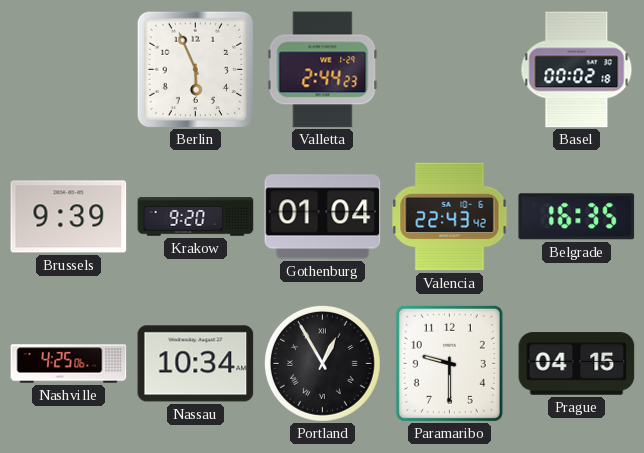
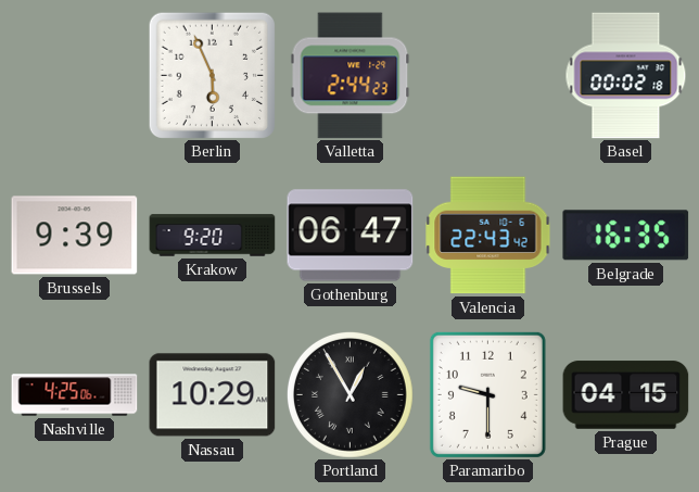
Gothenburg: 01:04 -> 06:47
Nassau: 10:34 -> 10:29
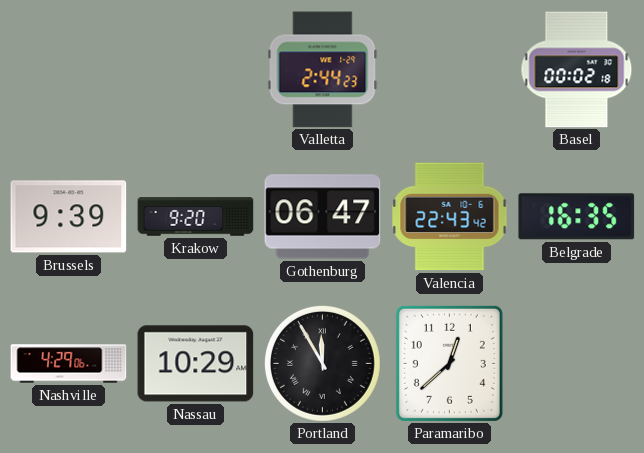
Berlin: 5:56 -> none
Nashville: 4:25 -> 4:29
Portland: 12:55 -> 11:55
Paramaribo: 9:30 -> 12:38
Prague: 04:15 -> none
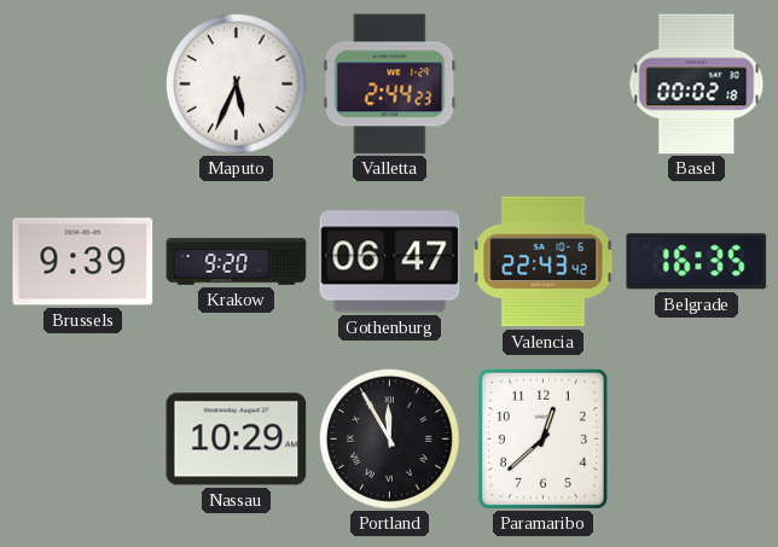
Maputo: none -> 5:34
Nashville: 4:29 -> none
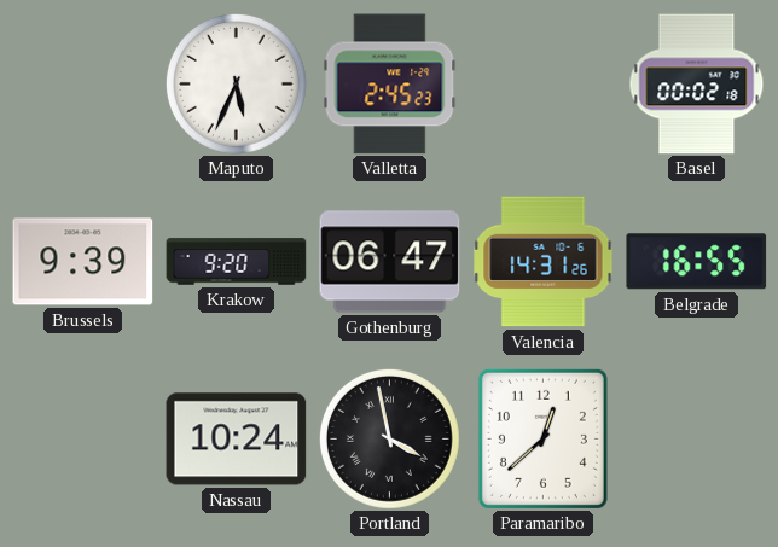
Valletta: 2:44 -> 2:45
Valencia: 22:43 -> 14:31
Belgrade: 16:35 -> 16:55
Nassau: 10:29 -> 10:24
Portland: 11:55 -> 3:58
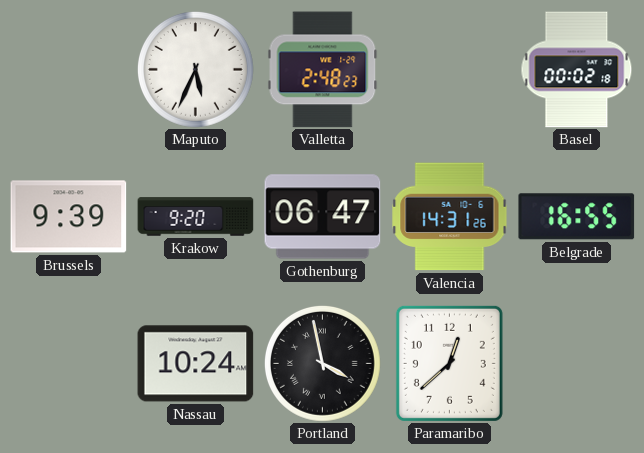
Valletta: 2:45 -> 2:48
